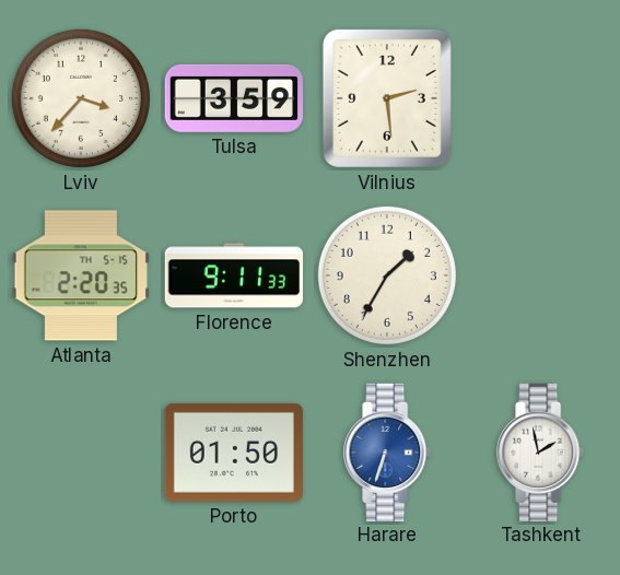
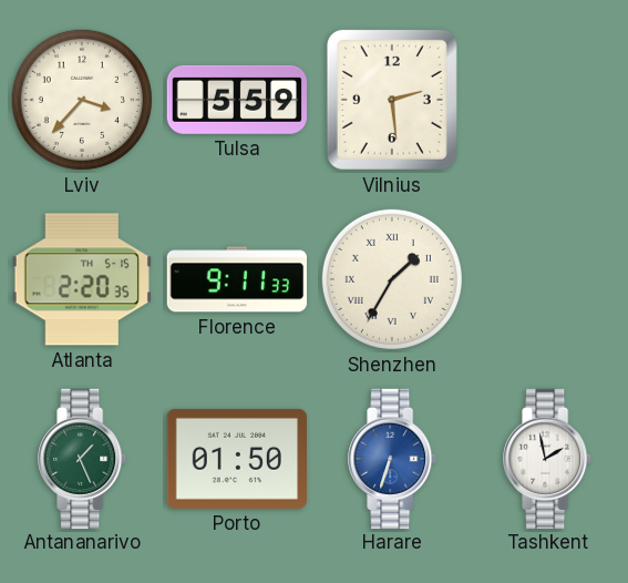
Tulsa: 3:59 -> 5:59
Shenzhen numerals: Arabic -> Roman
Antananarivo: none -> 1:26
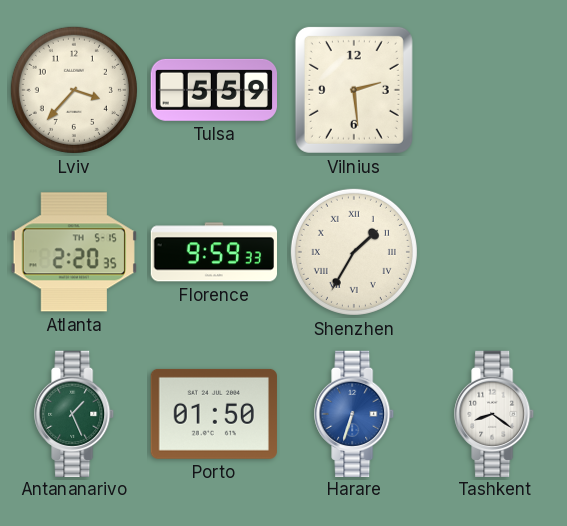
Florence: 9:11 -> 9:59
Tashkent: 1:58 -> 8:21
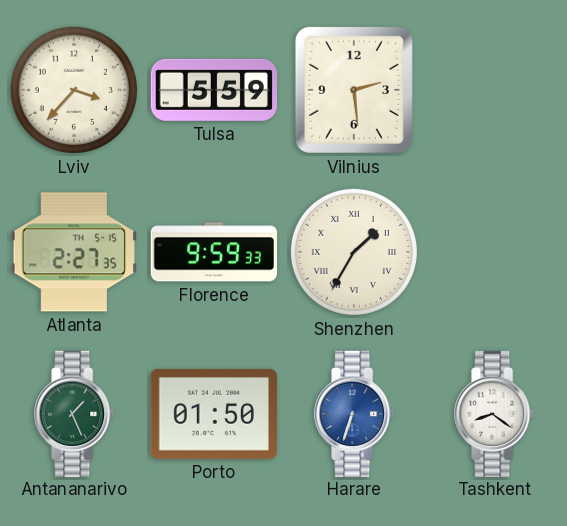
Atlanta: 2:20 -> 2:27
